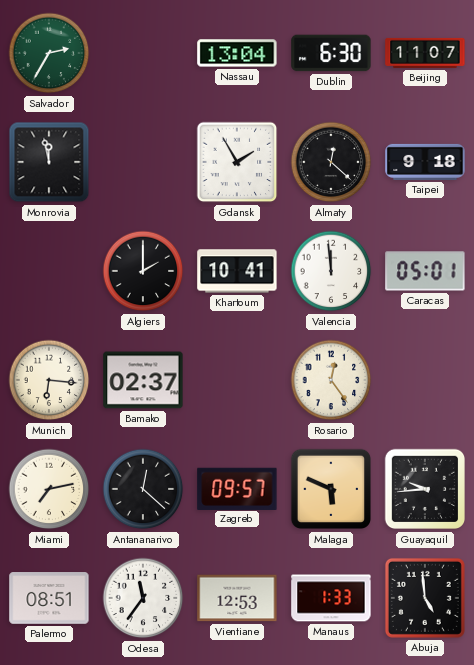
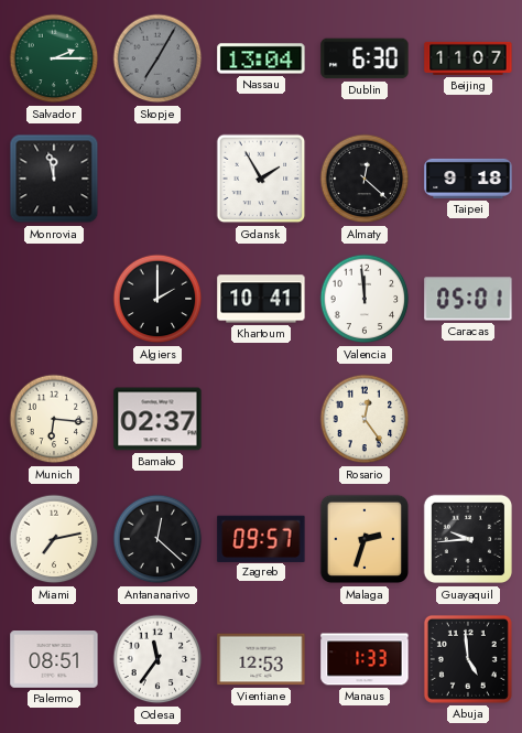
Salvador: 2:35 -> 2:15
Skopje: none -> 7:05
Malaga: 5:49 -> 2:33
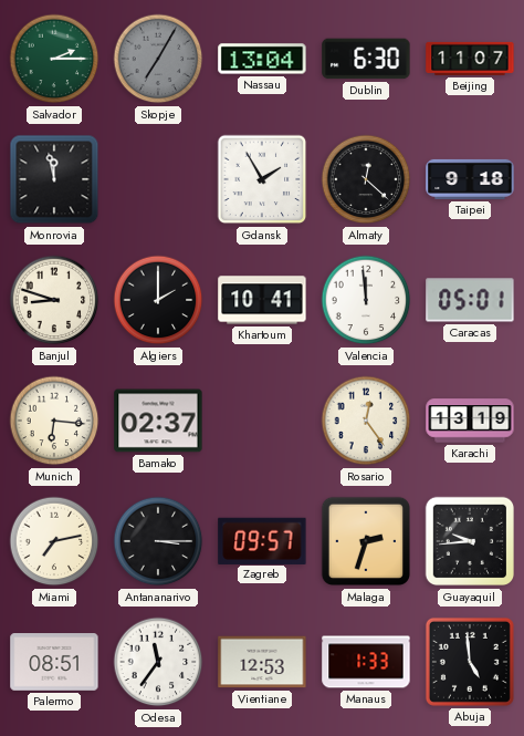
Banjul: none -> 8:48
Karachi: none -> 13:19
Antananarivo: 12:22 -> 3:15
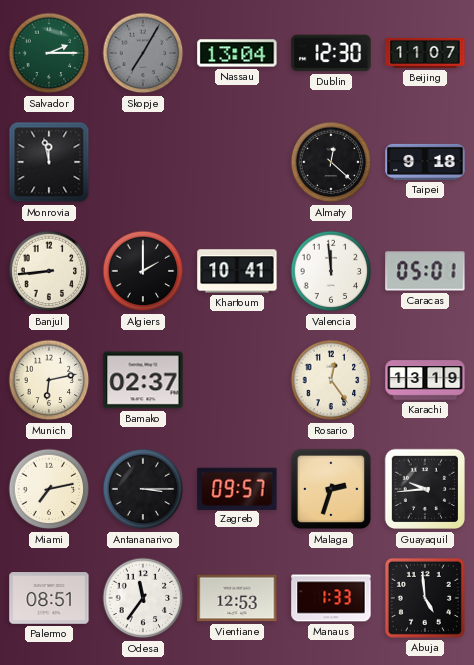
Dublin: 6:30 -> 12:30
Gdansk: 1:55 -> none
Banjul: 8:48 -> 8:44
Munich: 6:16 -> 6:13
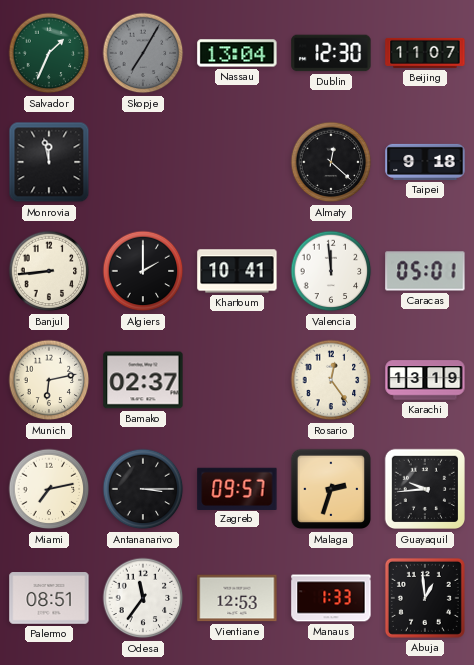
Salvador: 2:15 -> 1:34
Abuja: 4:59 -> 12:59
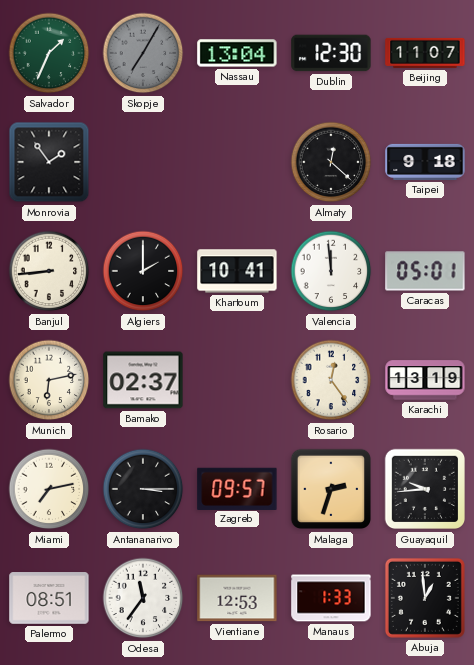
Monrovia: 11:58 -> 1:54
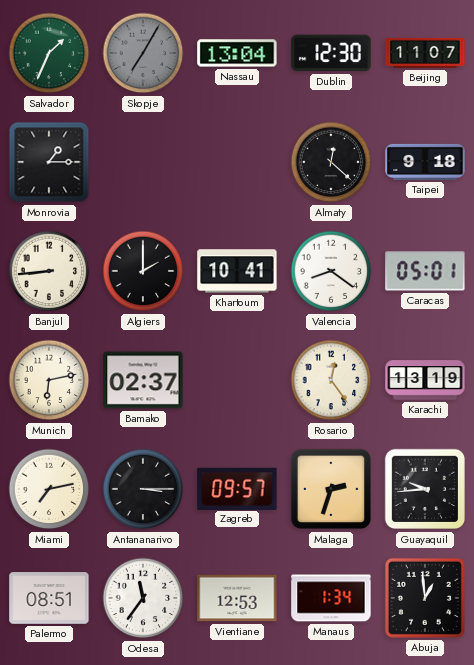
Monrovia: 1:54 -> 1:15
Valencia: 11:59 -> 8:21
Manaus: 1:33 -> 1:34
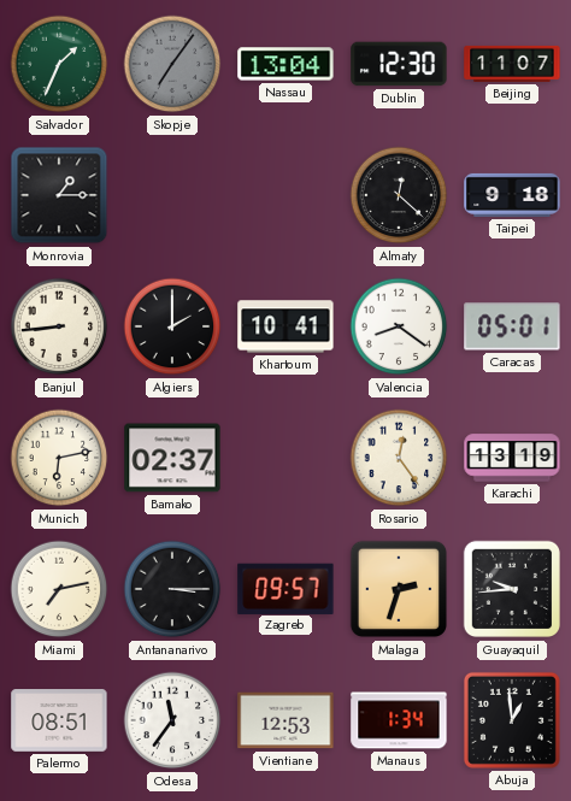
Skopje: 7:05 -> 7:06
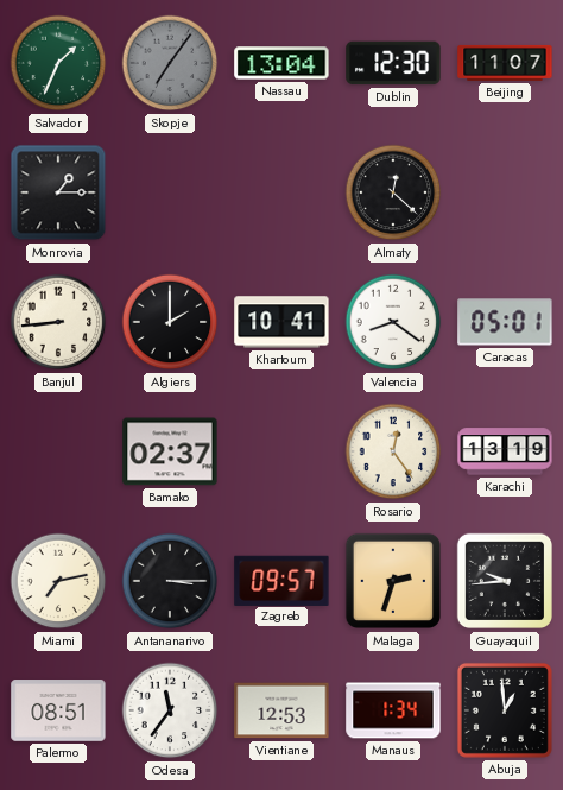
Taipei: 9:18 -> none
Munich: 6:13 -> none
